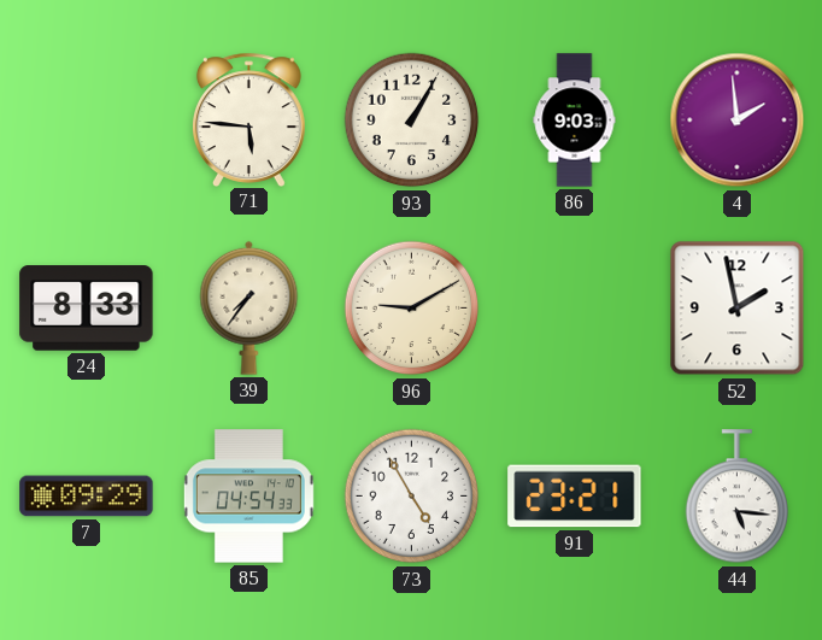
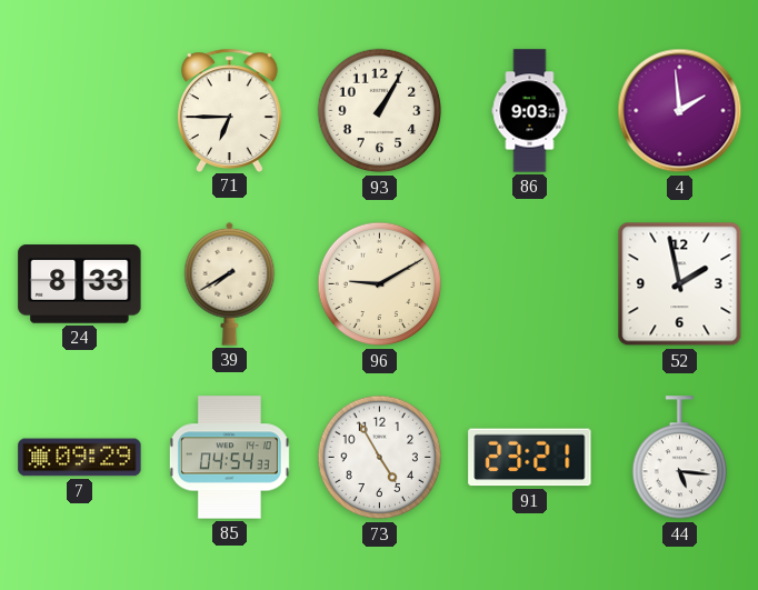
71: 5:46 -> 6:45
39: 7:36 -> 7:40
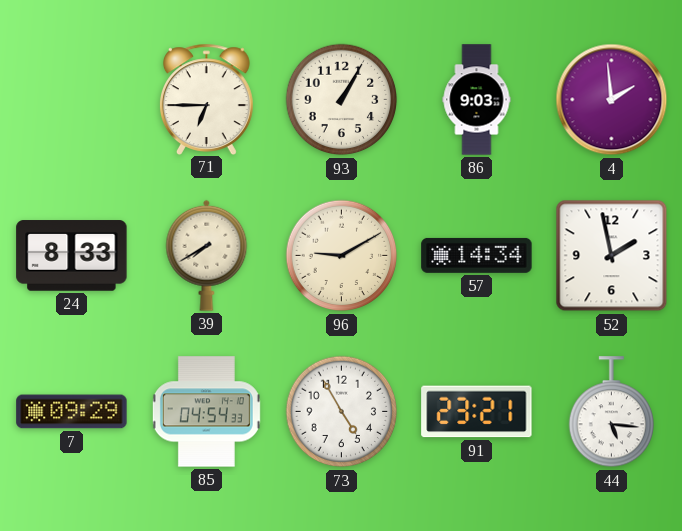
57: none -> 14:34
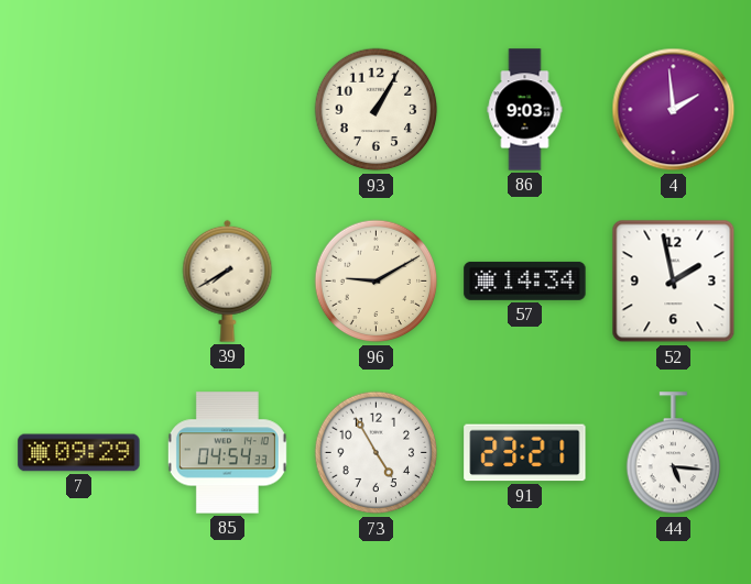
71: 6:45 -> none
24: 8:33 -> none
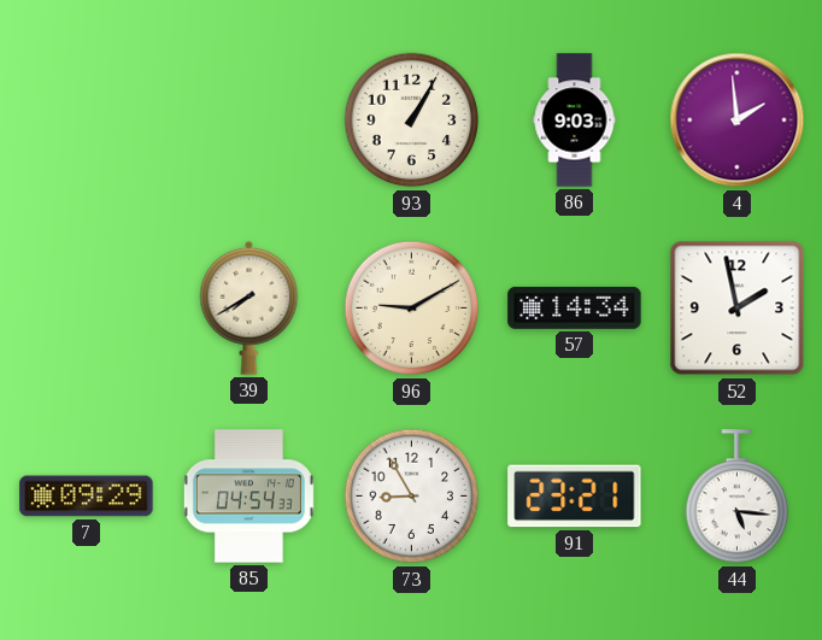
73: 4:55 -> 8:55
